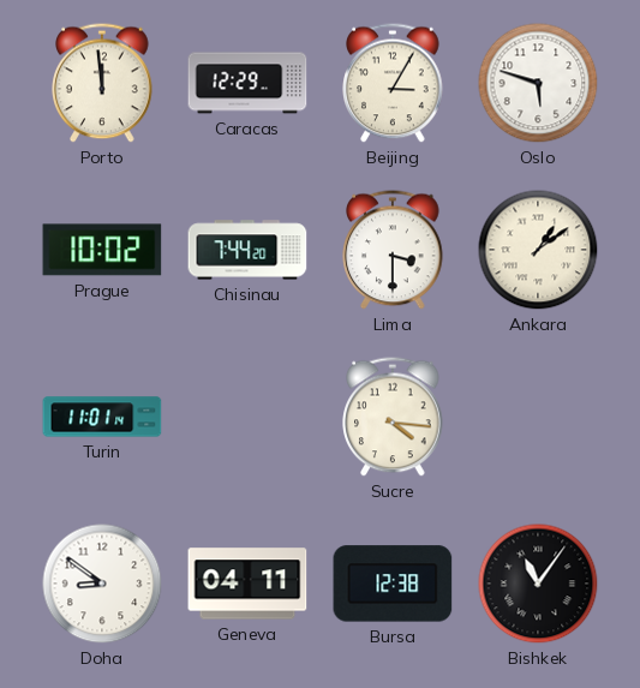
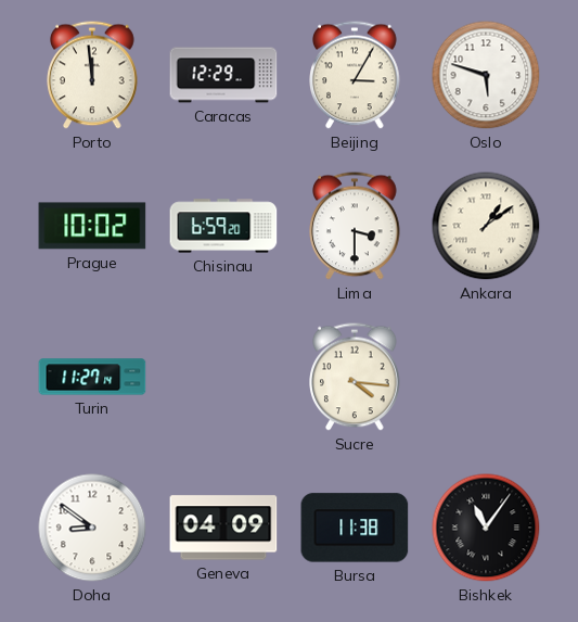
Chisinau: 7:44 -> 6:59
Turin: 11:01 -> 11:27
Geneva: 04:11 -> 04:09
Bursa: 12:38 -> 11:38
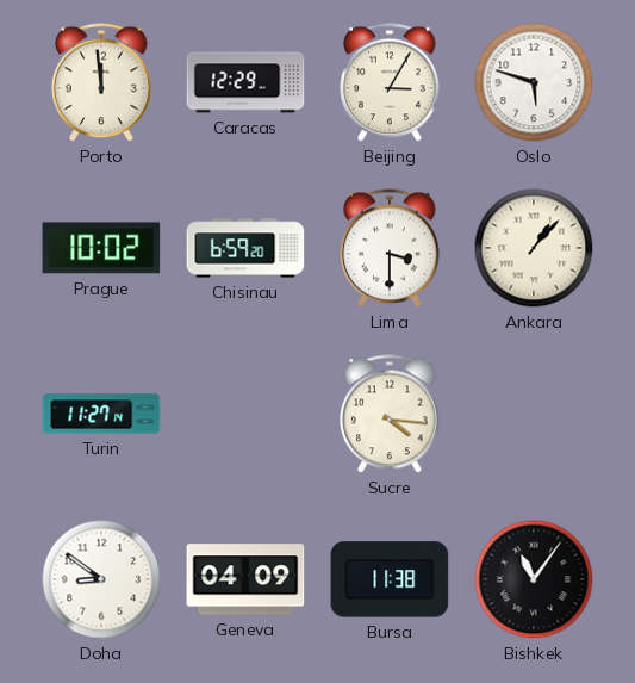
Ankara: 1:09 -> 1:07
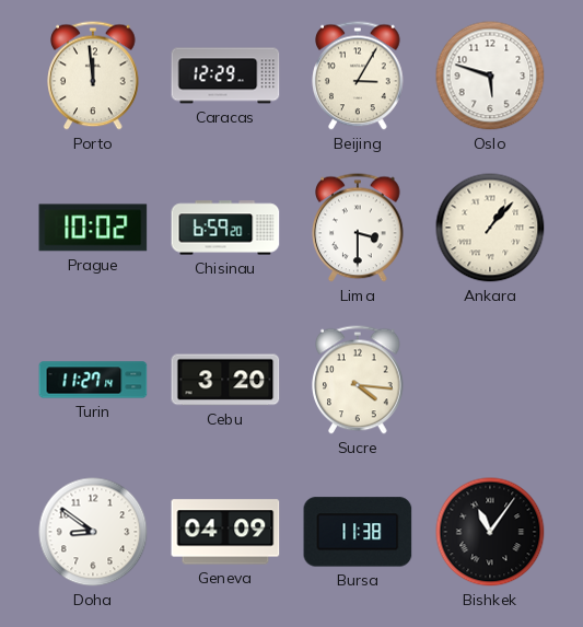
Cebu: none -> 3:20
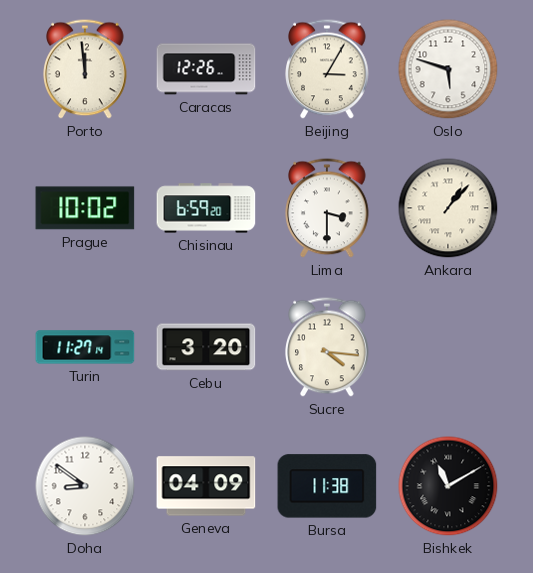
Caracas: 12:29 -> 12:26
Bishkek: 11:06 -> 11:10
